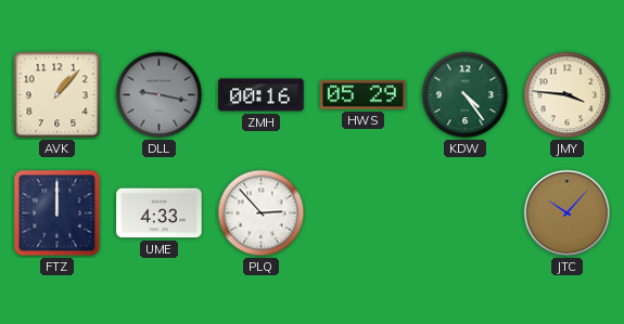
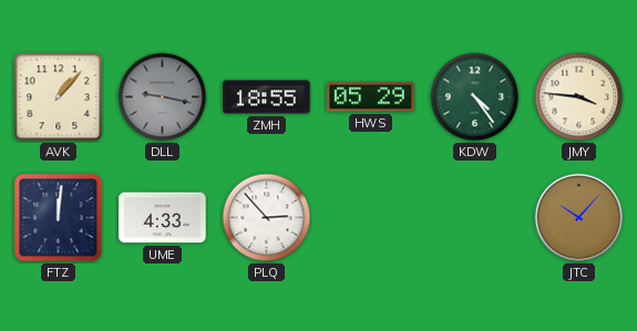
ZMH: 00:16 -> 18:55
FTZ: 12:00 -> 12:01
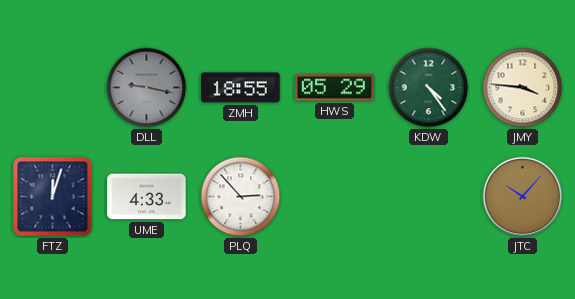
AVK: 1:07 -> none
FTZ: 12:01 -> 12:03
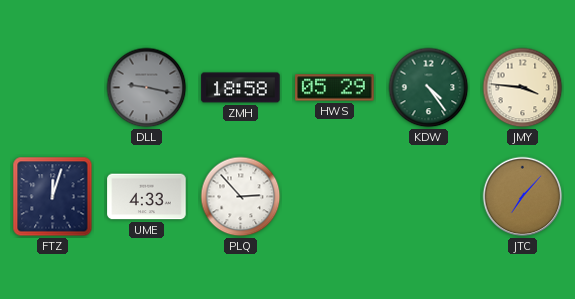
ZMH: 18:55 -> 18:58
JTC: 10:07 -> 7:07
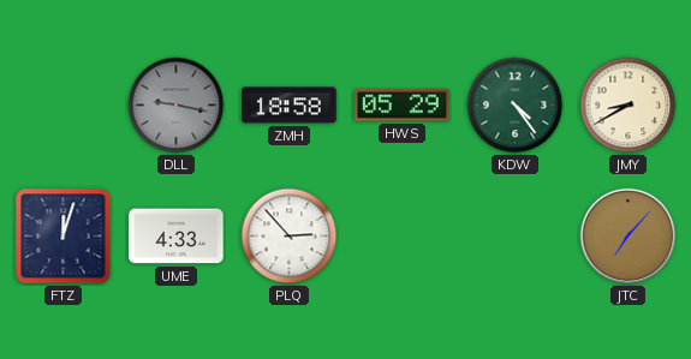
JMY: 3:46 -> 8:40
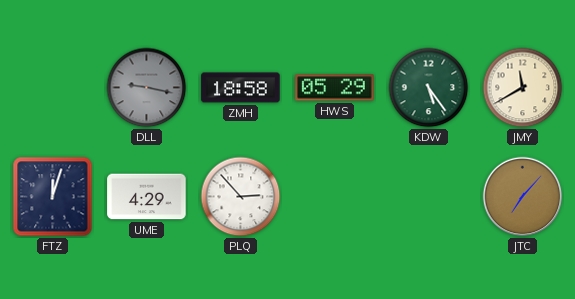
KDW: 4:24 -> 5:24
JMY: 8:40 -> 11:40
UME: 4:33 -> 4:29
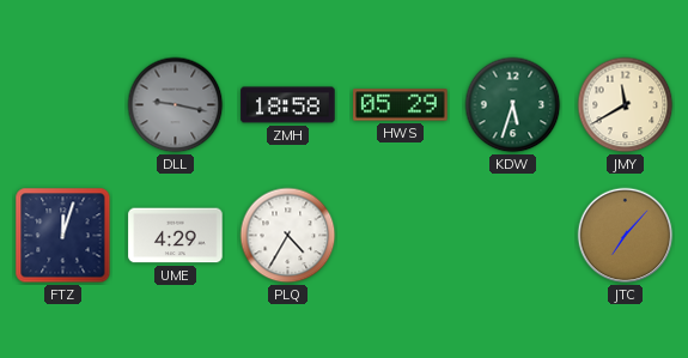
KDW: 5:24 -> 5:33
PLQ: 2:53 -> 4:35
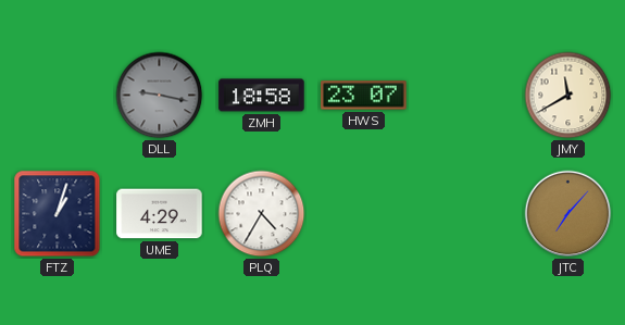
HWS: 05:29 -> 23:07
KDW: 5:33 -> none
FTZ: 12:03 -> 1:03
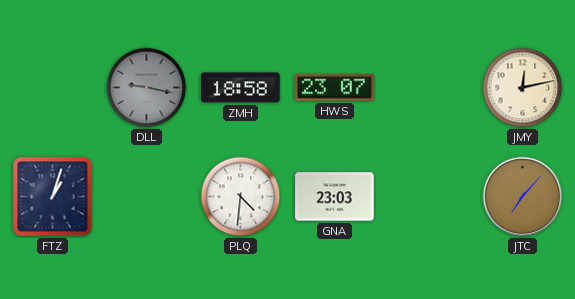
JMY: 11:40 -> 12:13
UME: 4:29 -> none
PLQ: 4:35 -> 4:31
GNA: none -> 23:03
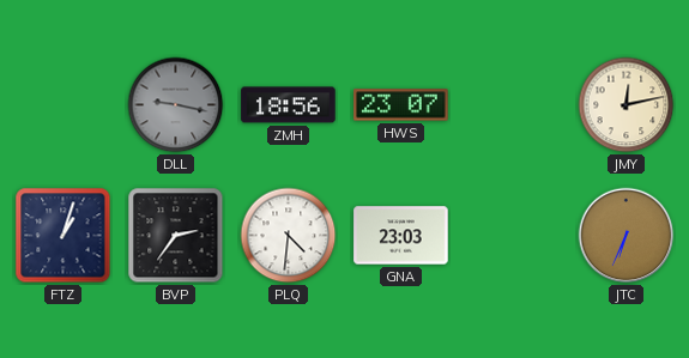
ZMH: 18:58 -> 18:56
BVP: none -> 2:36
JTC: 7:07 -> 6:34
